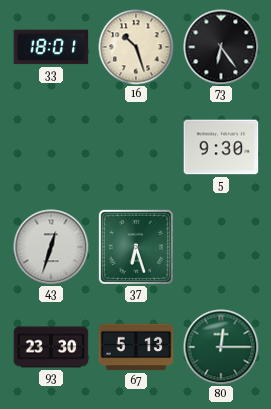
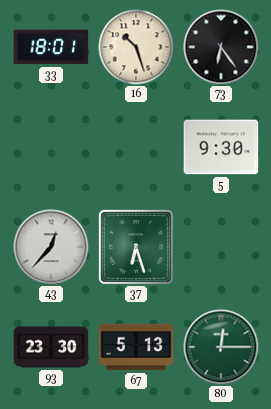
43: 12:33 -> 12:37
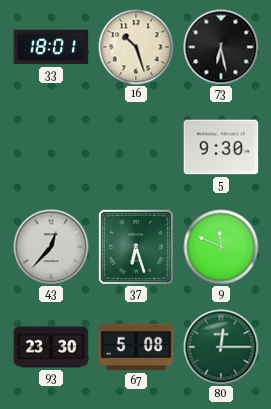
73: 6:24 -> 6:28
9: none -> 11:49
67: 5:13 -> 5:08
